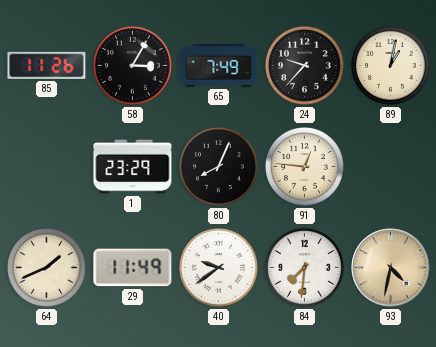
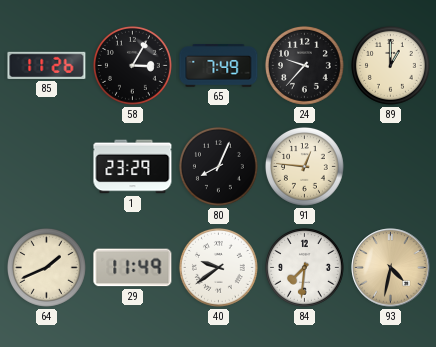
89: 1:02 -> 1:00
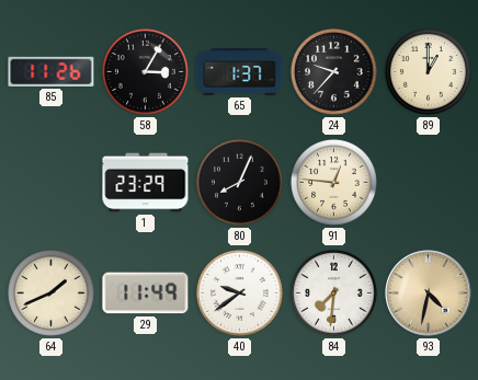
65: 7:49 -> 1:37
